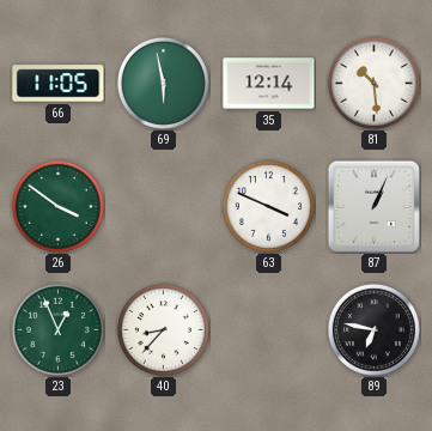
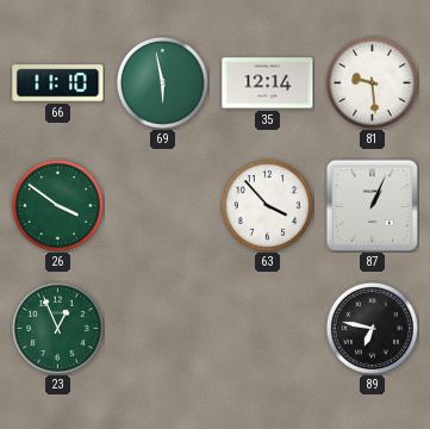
66: 11:05 -> 11:10
81: 10:29 -> 9:29
63: 3:49 -> 3:53
40: 8:37 -> none
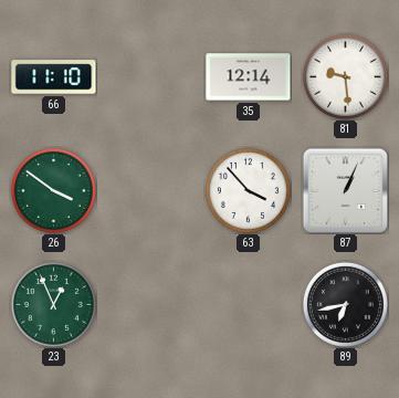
69: 5:58 -> none
89: 6:47 -> 6:43
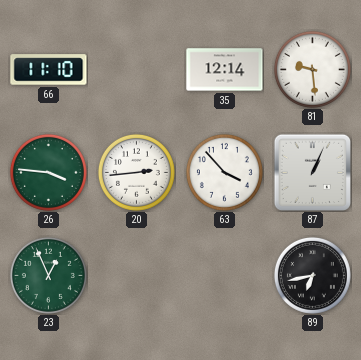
26: 3:51 -> 3:46
20: none -> 2:44
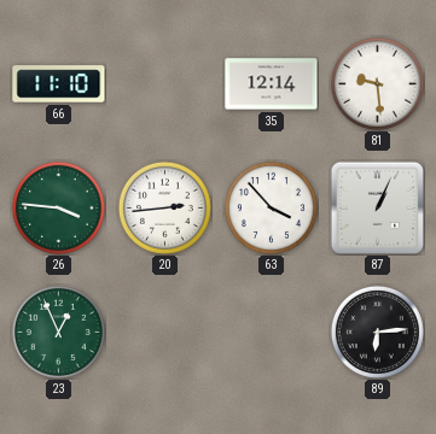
89: 6:43 -> 6:14
